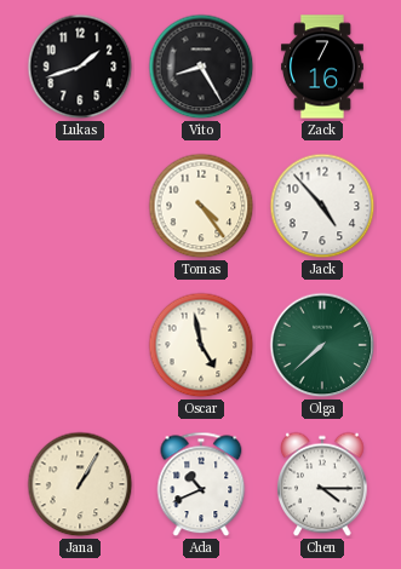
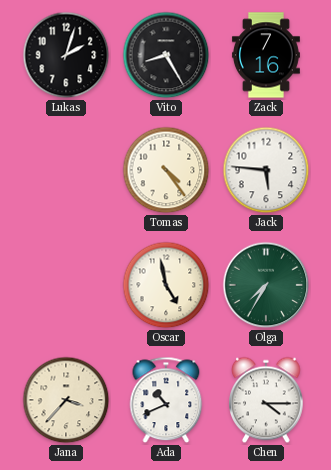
Lukas: 1:42 -> 2:03
Jack: 4:53 -> 5:46
Olga: 7:38 -> 7:35
Jana: 1:05 -> 3:37
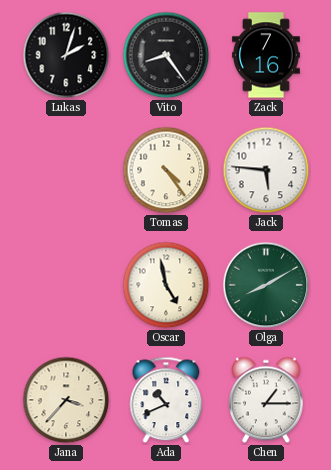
Vito: 8:25 -> 8:24
Olga: 7:35 -> 8:10
Chen: 4:15 -> 1:15
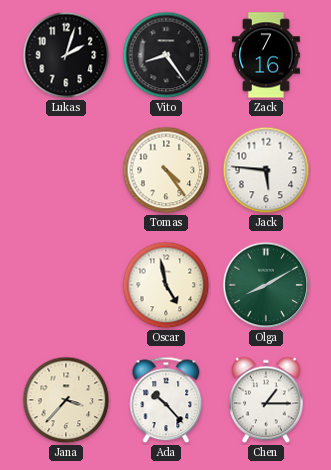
Ada: 10:41 -> 10:23
